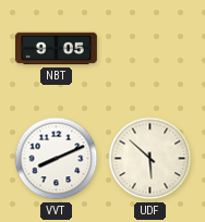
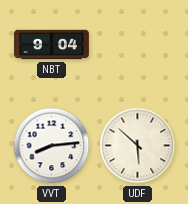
NBT: 9:05 -> 9:04
VVT: 8:11 -> 8:14
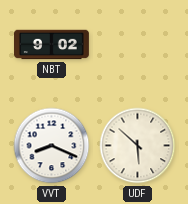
NBT: 9:04 -> 9:02
VVT: 8:14 -> 8:19
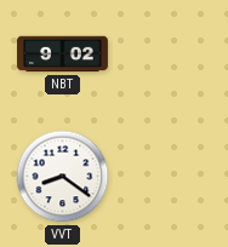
VVT: 8:19 -> 8:21
UDF: 5:52 -> none
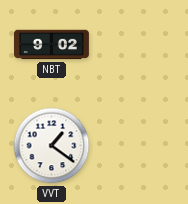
VVT: 8:21 -> 1:21
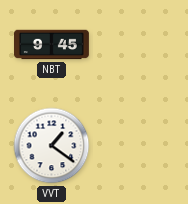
NBT: 9:02 -> 9:45
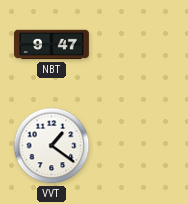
NBT: 9:45 -> 9:47
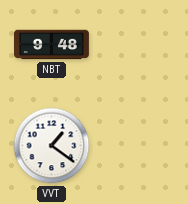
NBT: 9:47 -> 9:48
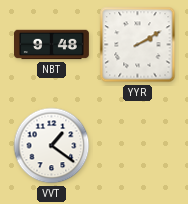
YYR: none -> 2:10
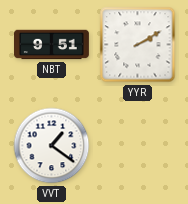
NBT: 9:48 -> 9:51
